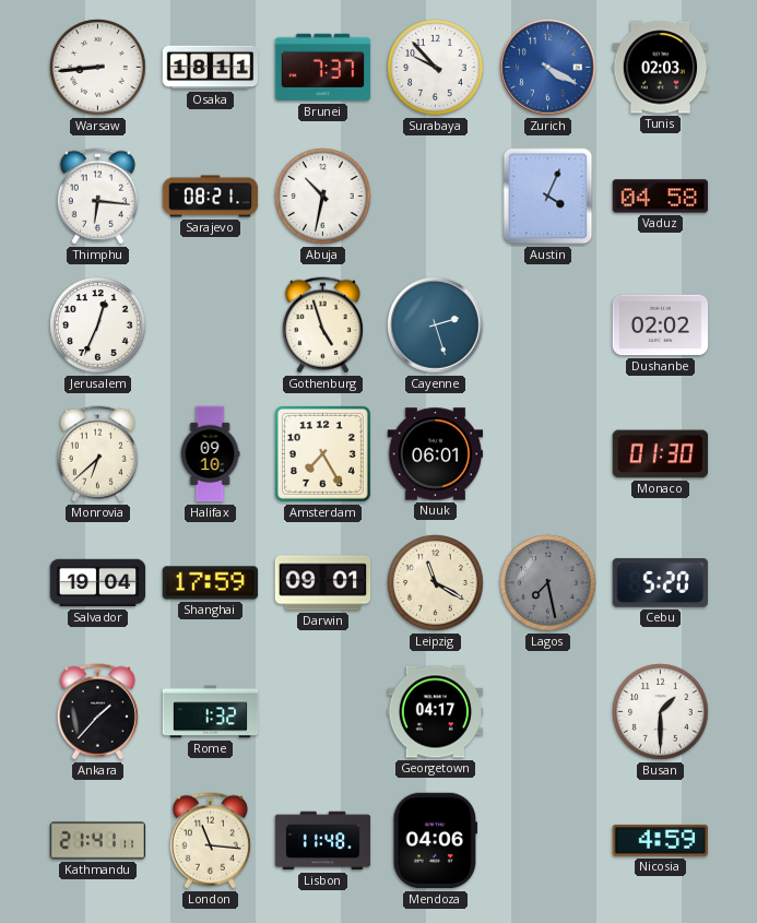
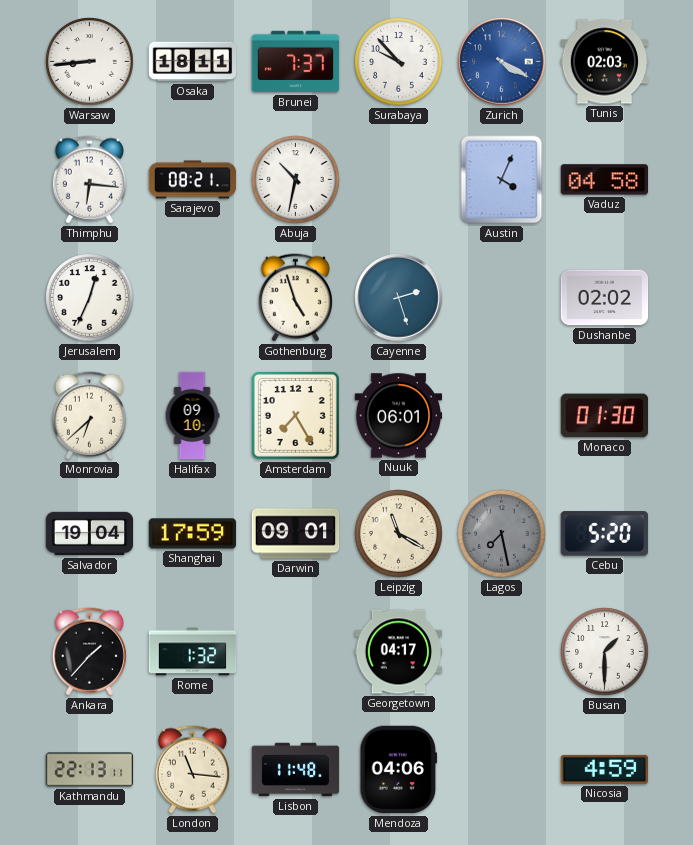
Kathmandu: 21:41 -> 22:13
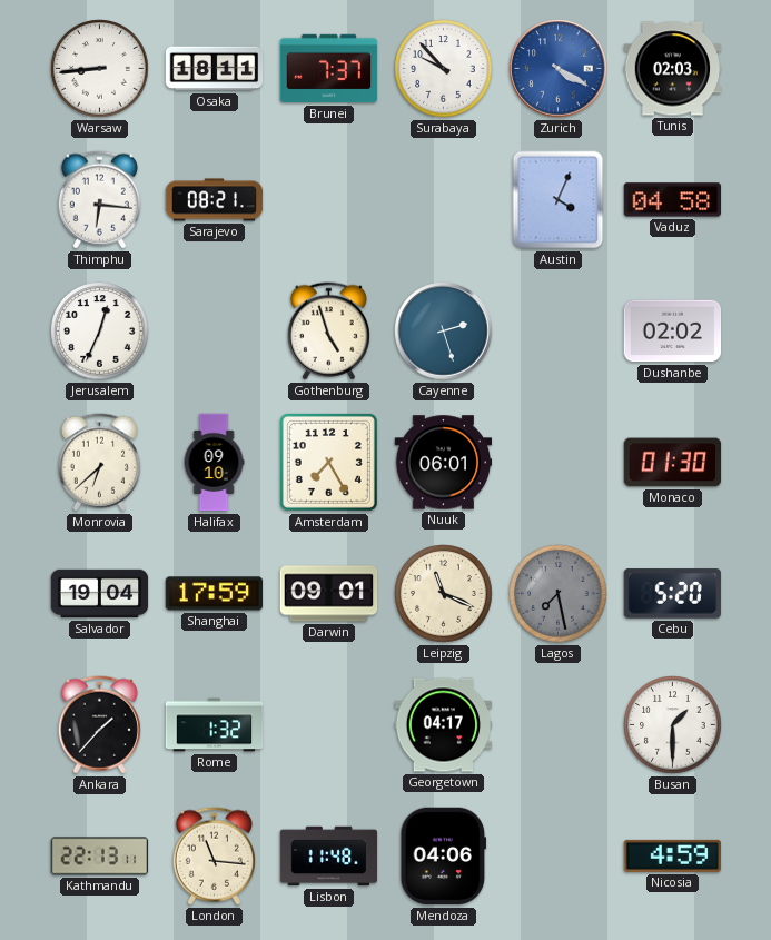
Abuja: 10:32 -> none
Leipzig: 11:20 -> 11:19
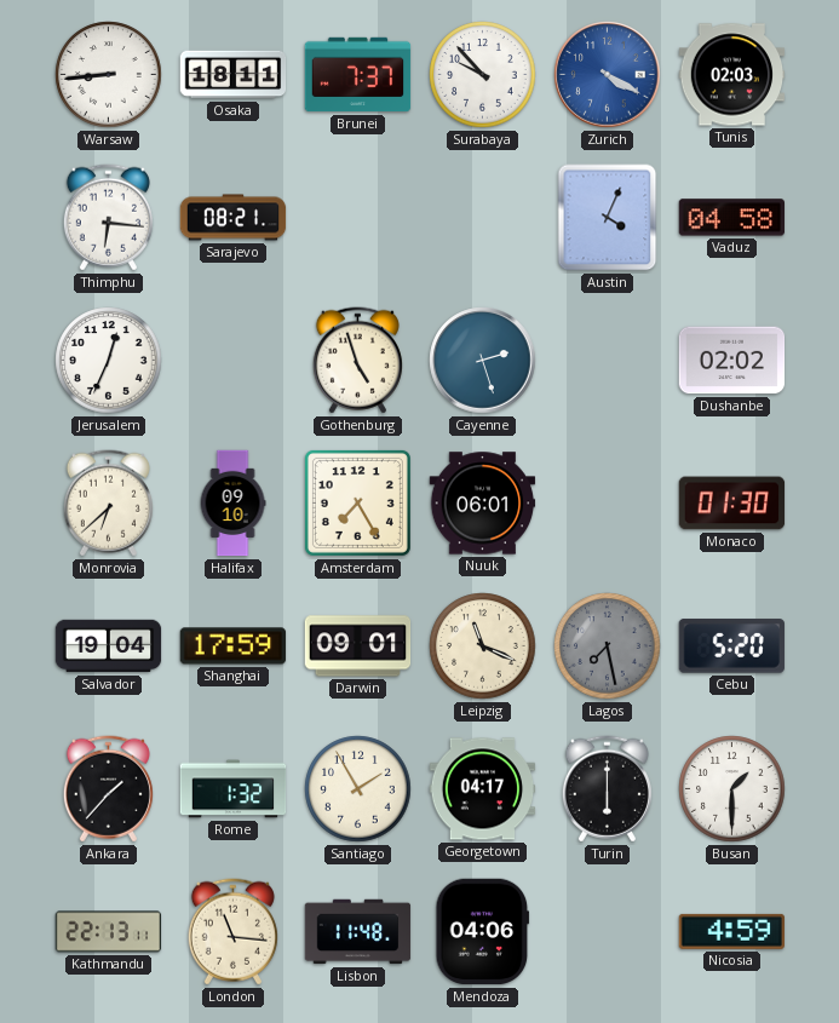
Santiago: none -> 1:55
Turin: none -> 6:00
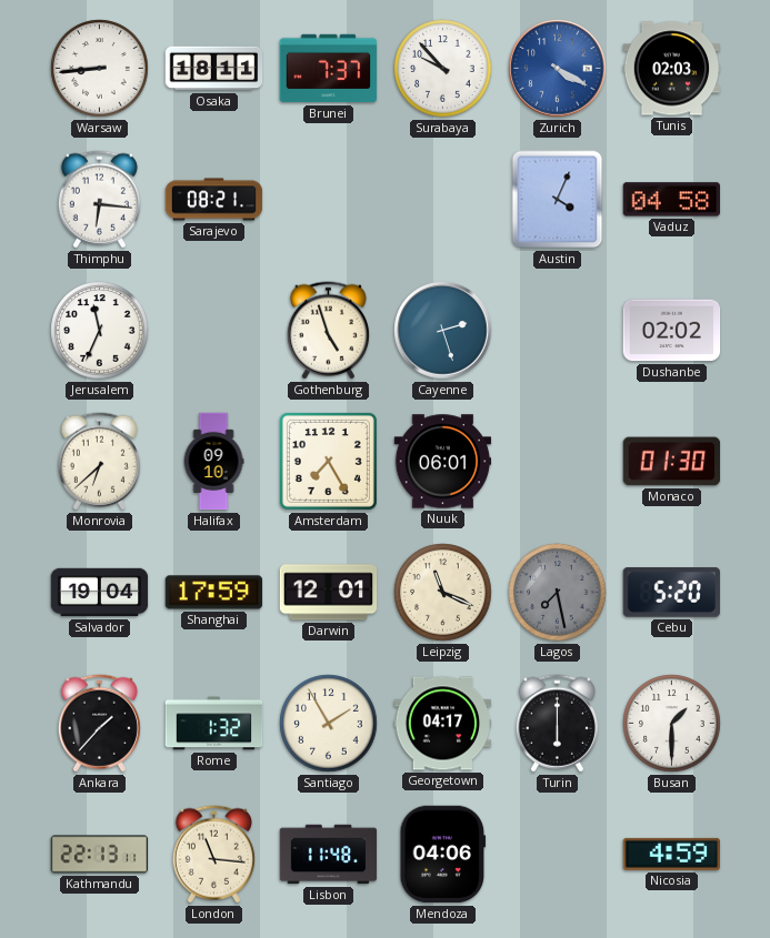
Jerusalem: 12:34 -> 11:34
Darwin: 09:01 -> 12:01
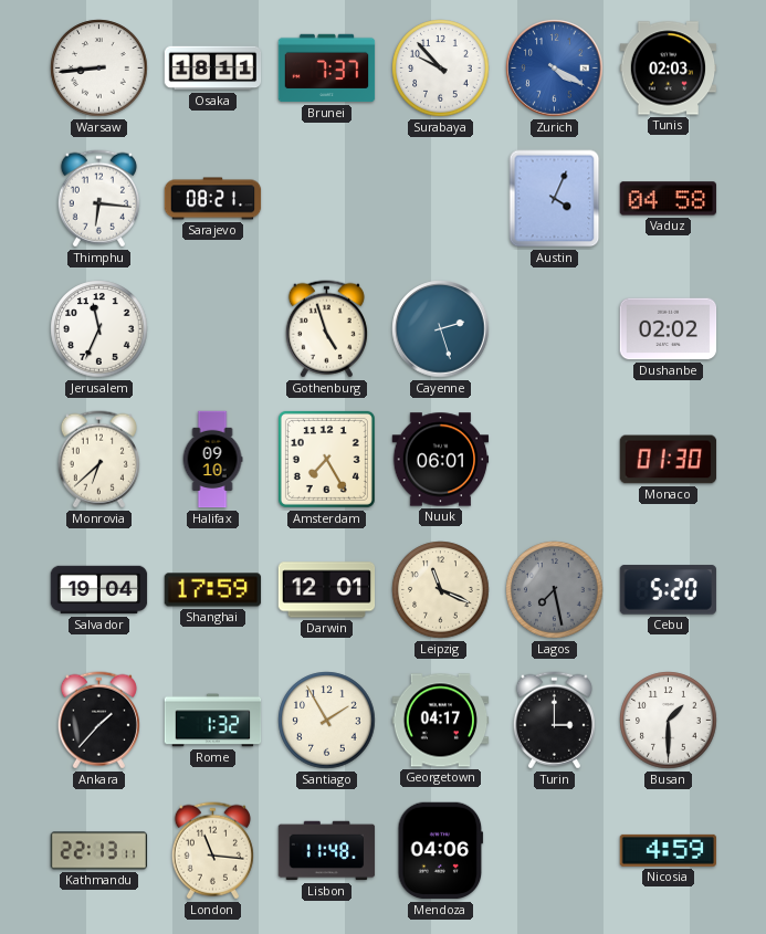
Turin: 6:00 -> 3:00
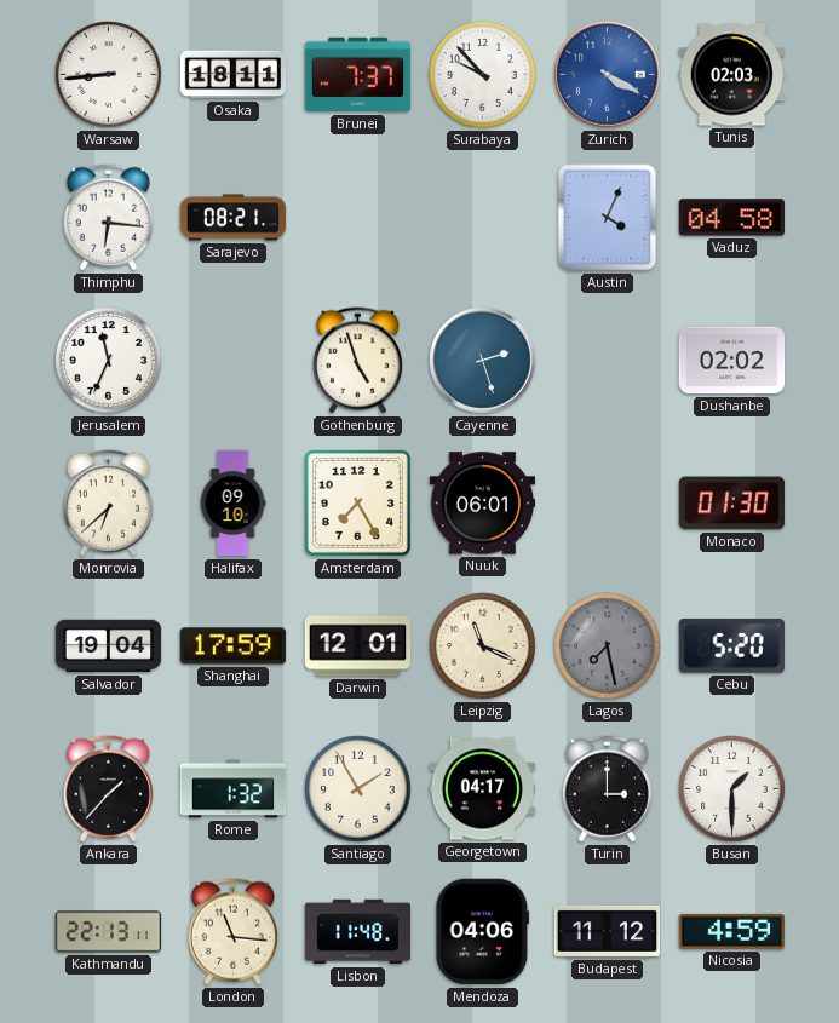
Budapest: none -> 11:12
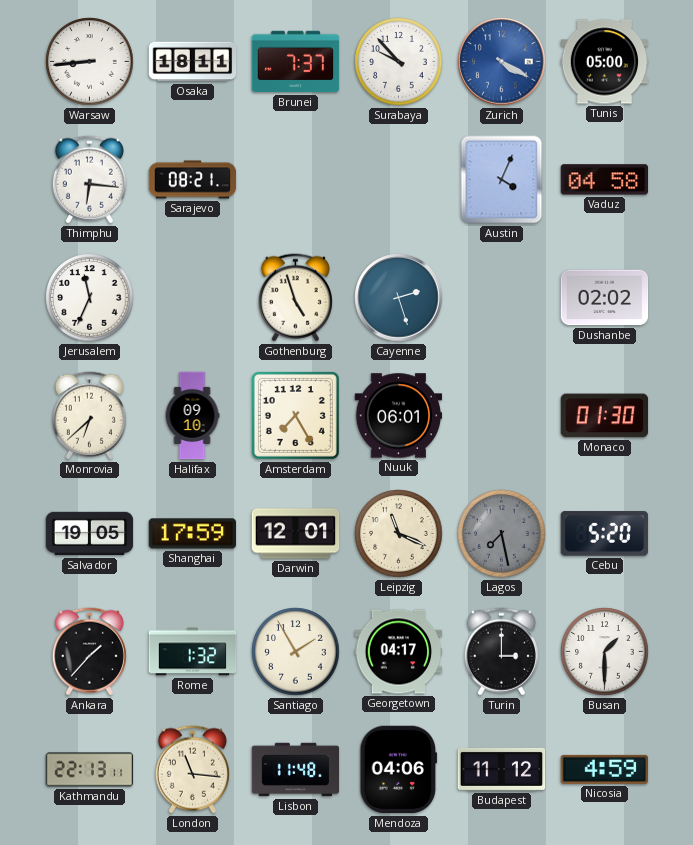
Tunis: 02:03 -> 05:00
Salvador: 19:04 -> 19:05
